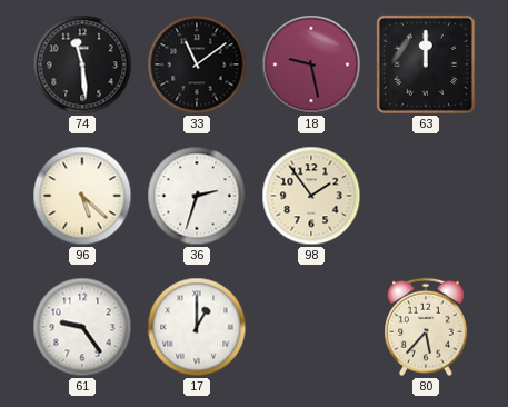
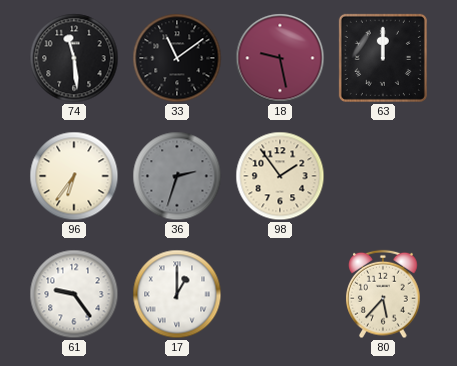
96: 5:22 -> 6:36
36 dial: white -> grey
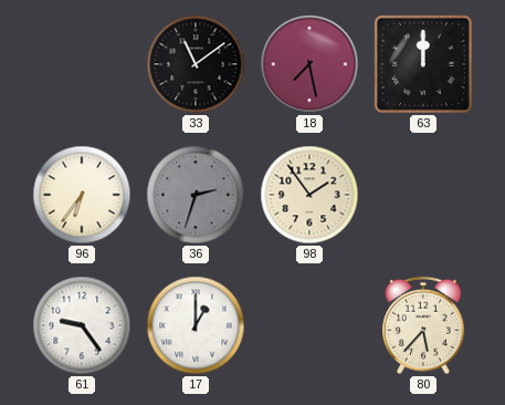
74: 11:29 -> none
18: 9:28 -> 7:28
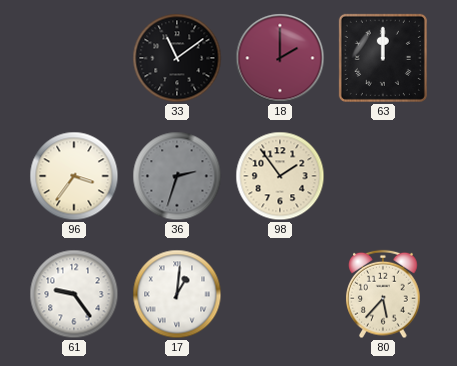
18: 7:28 -> 2:00
96: 6:36 -> 3:36
17: 1:00 -> 1:01
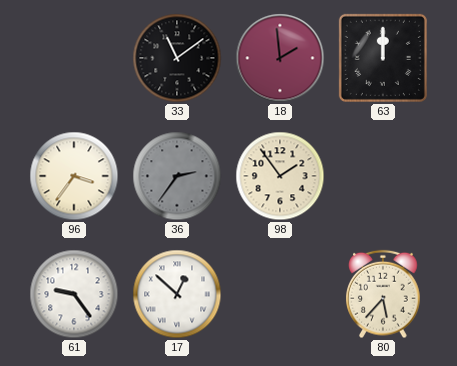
18: 2:00 -> 1:59
36: 2:33 -> 2:36
17: 1:01 -> 12:52
